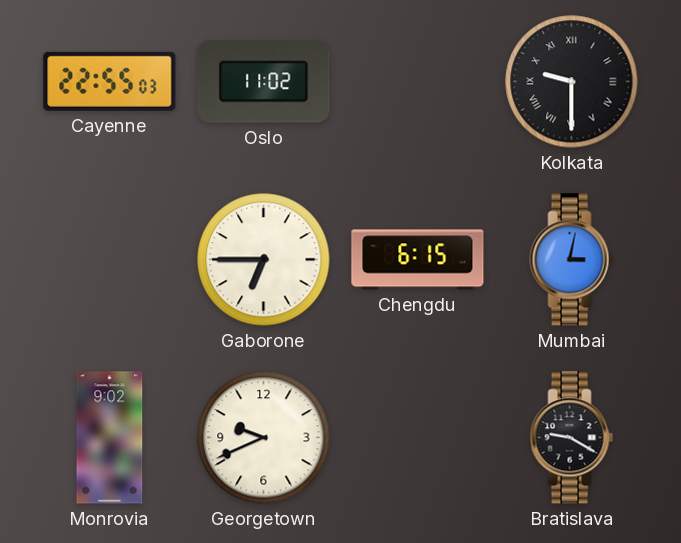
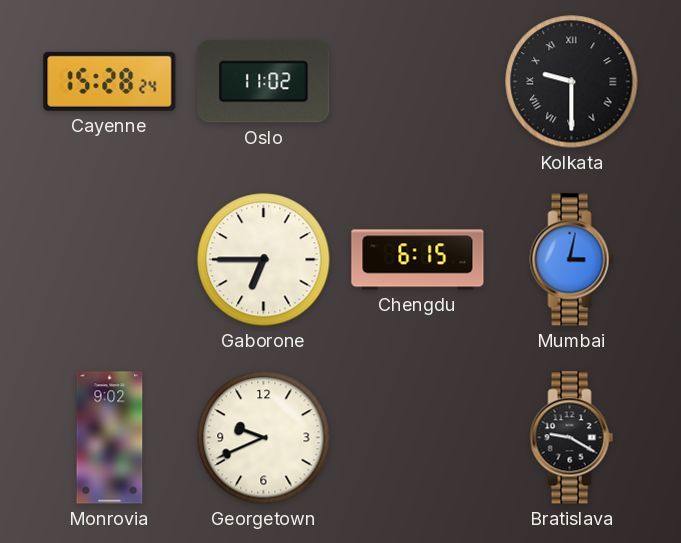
Cayenne: 22:55 -> 15:28
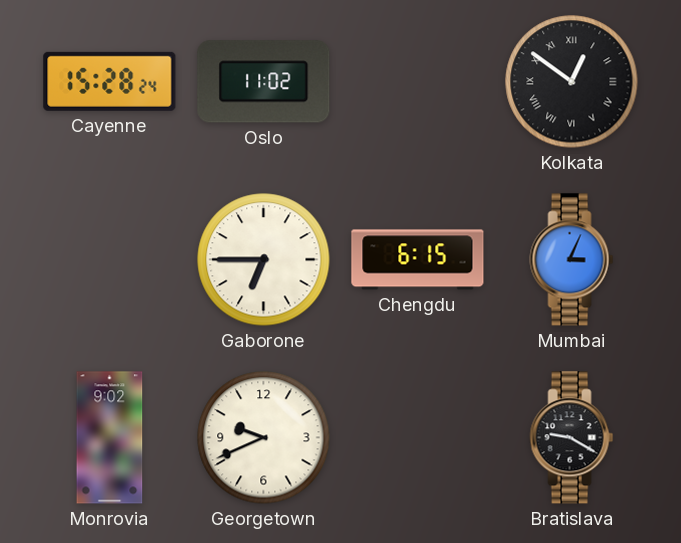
Kolkata: 9:30 -> 12:51
Mumbai: 3:02 -> 3:04
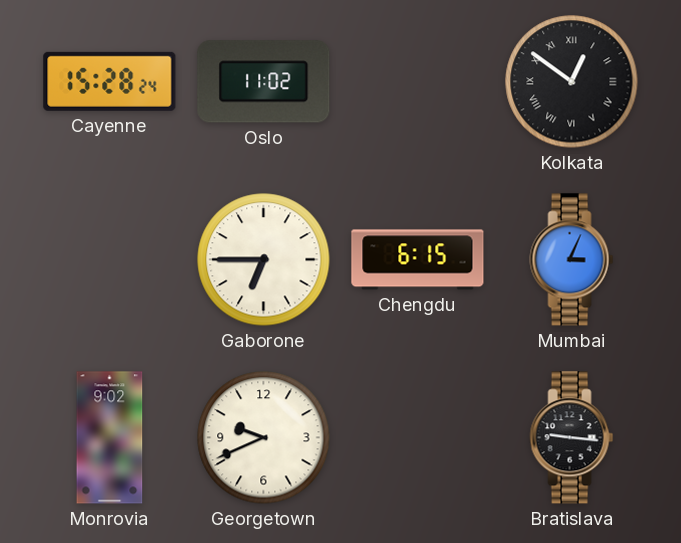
Bratislava: 9:20 -> 9:16
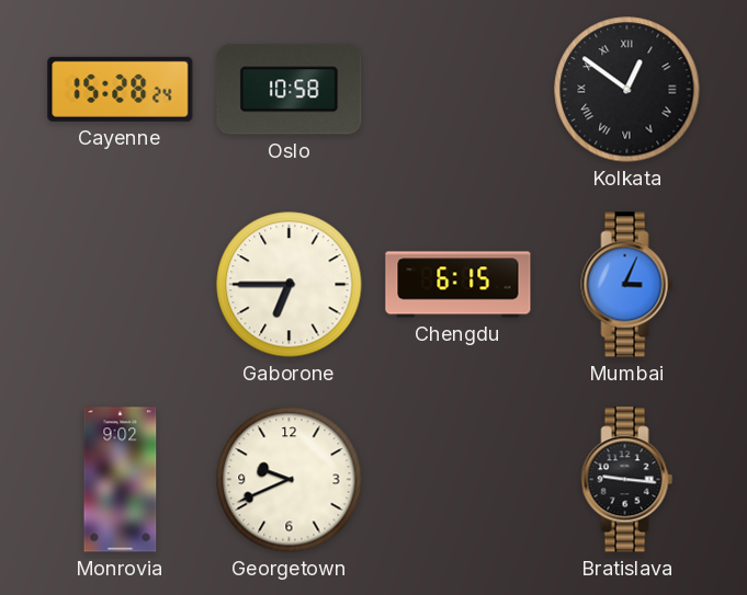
Oslo: 11:02 -> 10:58
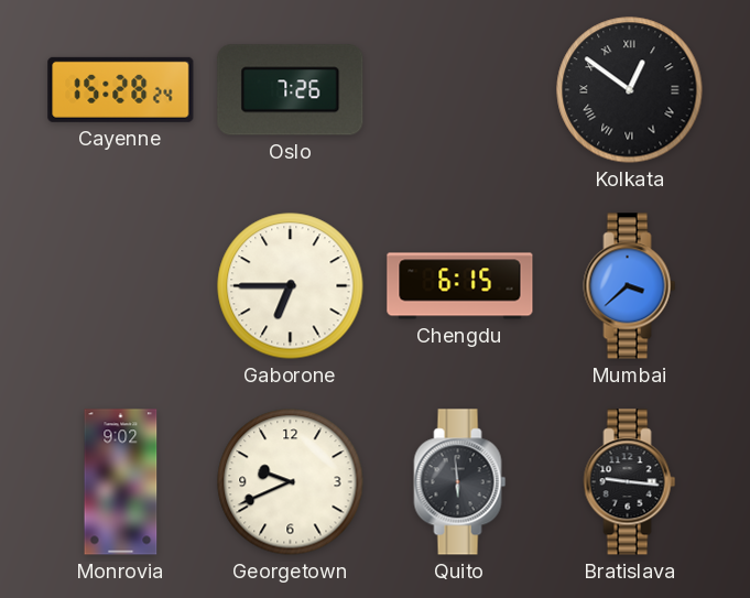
Oslo: 10:58 -> 7:26
Mumbai: 3:04 -> 3:38
Quito: none -> 5:59
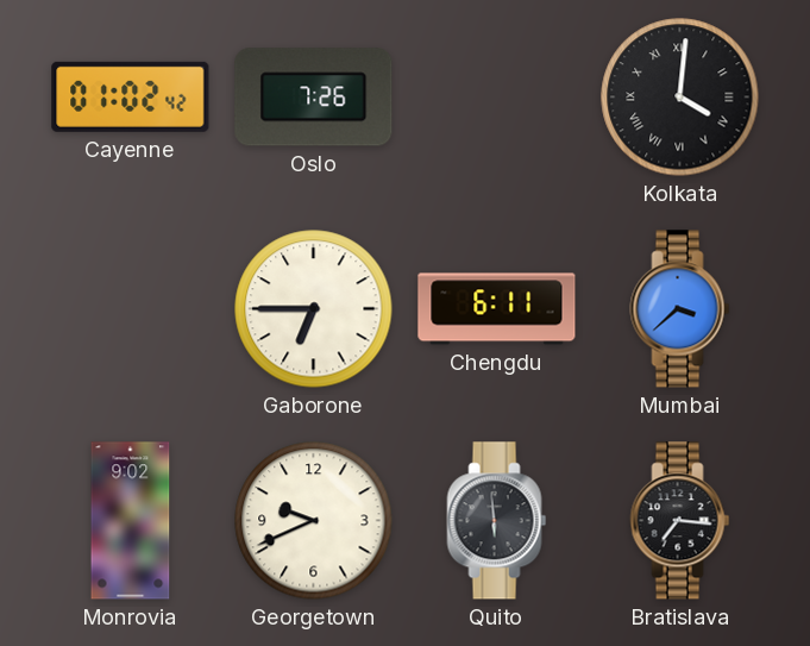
Cayenne: 15:28 -> 01:02
Kolkata: 12:51 -> 4:01
Chengdu: 6:15 -> 6:11
Bratislava: 9:16 -> 7:16
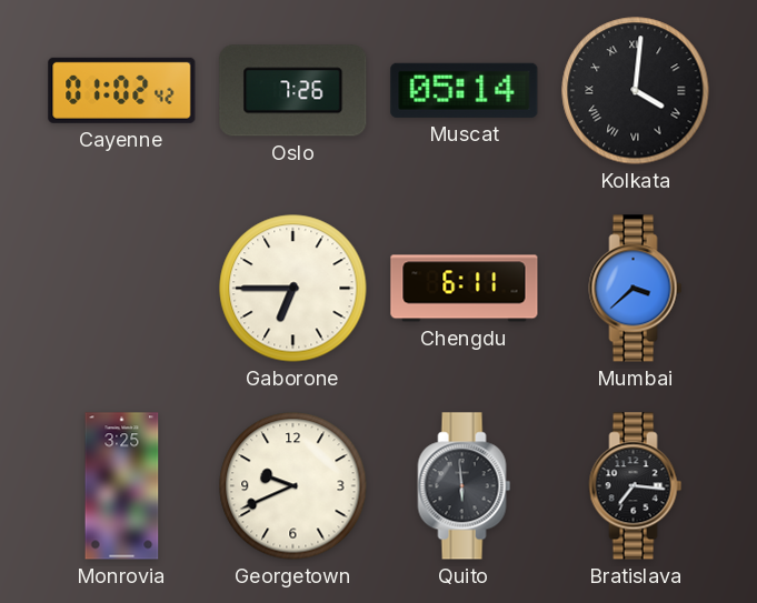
Muscat: none -> 05:14
Monrovia: 9:02 -> 3:25
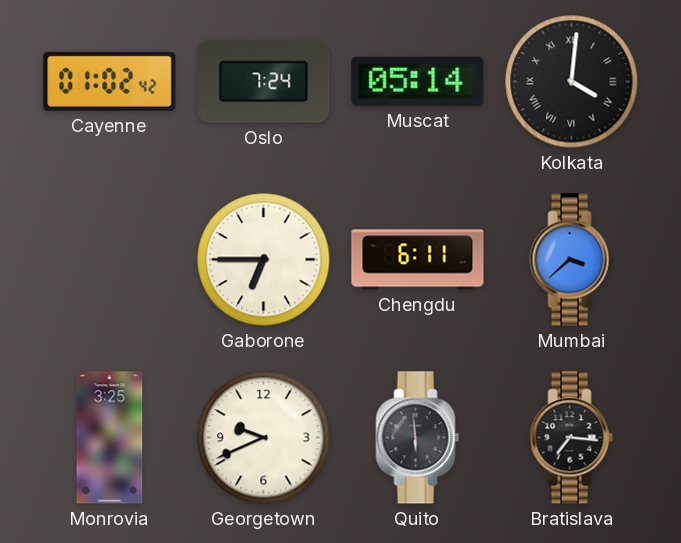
Oslo: 7:26 -> 7:24
